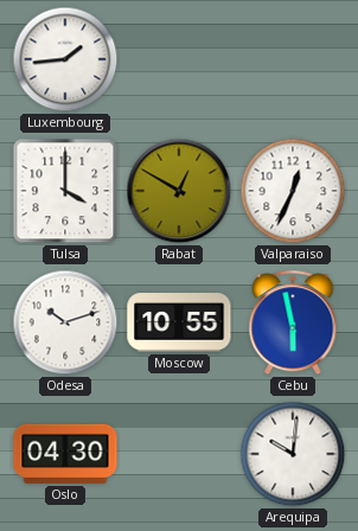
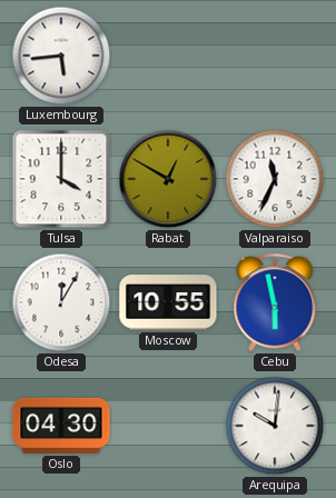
Luxembourg: 1:44 -> 5:44
Valparaiso: 12:34 -> 11:34
Odesa: 10:12 -> 12:05
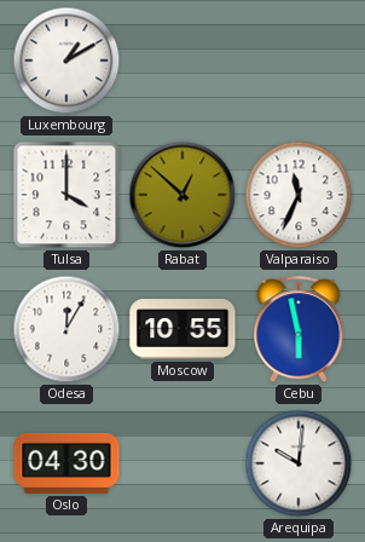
Luxembourg: 5:44 -> 1:10
Rabat: 12:50 -> 12:52
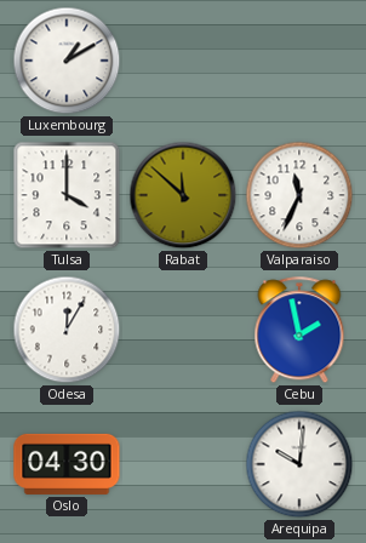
Rabat: 12:52 -> 11:52
Moscow: 10:55 -> none
Cebu: 5:58 -> 1:58
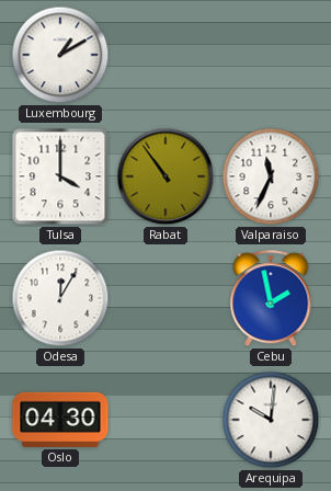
Rabat: 11:52 -> 10:54
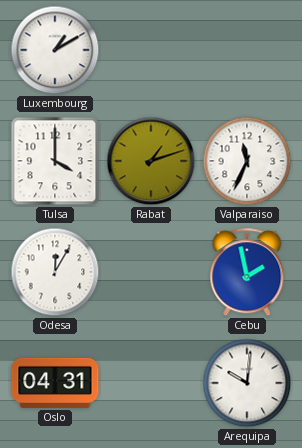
Rabat: 10:54 -> 1:12
Oslo: 04:30 -> 04:31
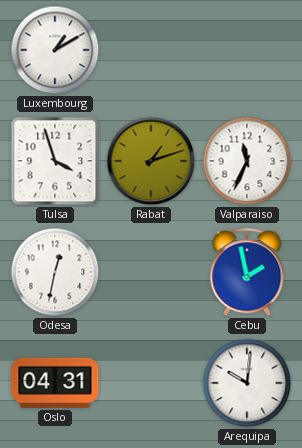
Tulsa: 4:00 -> 3:57
Odesa: 12:05 -> 12:32
